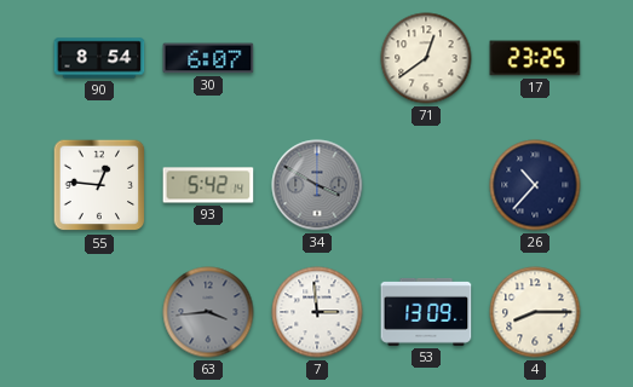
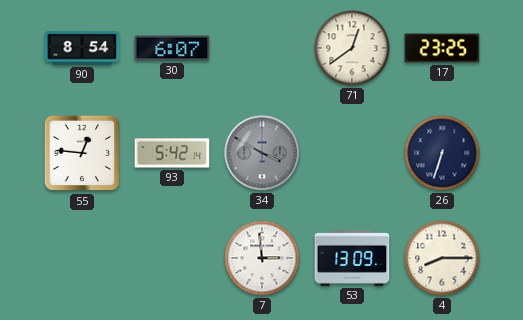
26: 10:37 -> 6:33
63: 3:44 -> none
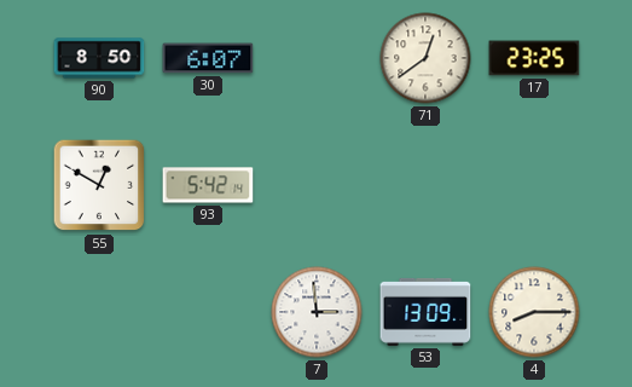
90: 8:54 -> 8:50
55: 12:46 -> 12:50
34: 3:50 -> none
26: 6:33 -> none
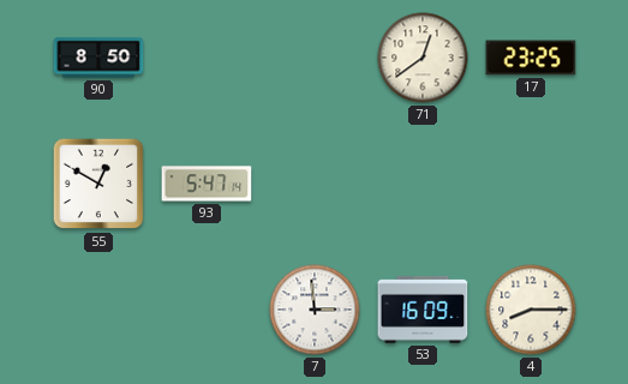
30: 6:07 -> none
93: 5:42 -> 5:47
53: 13:09 -> 16:09
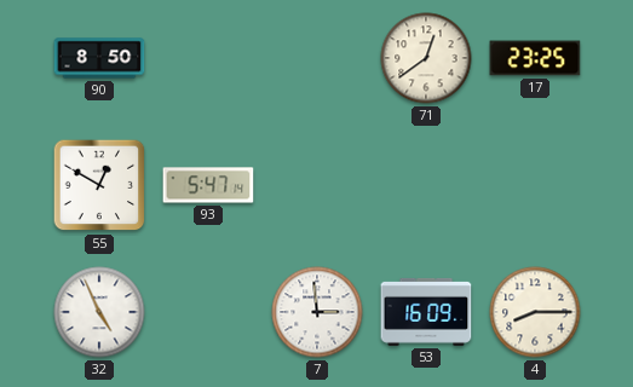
32: none -> 4:56
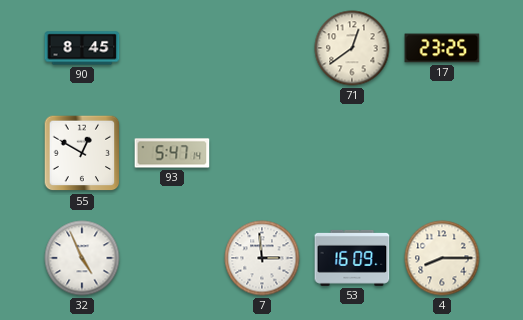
90: 8:50 -> 8:45
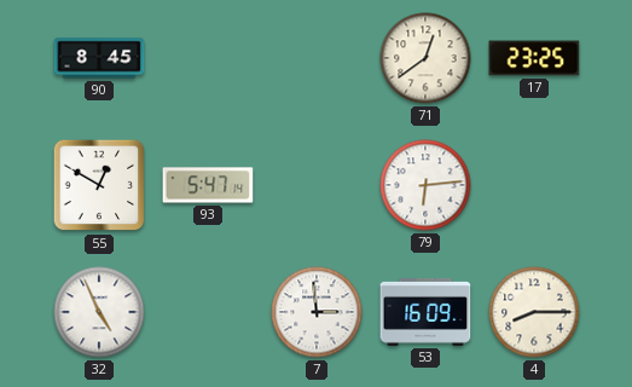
79: none -> 6:14
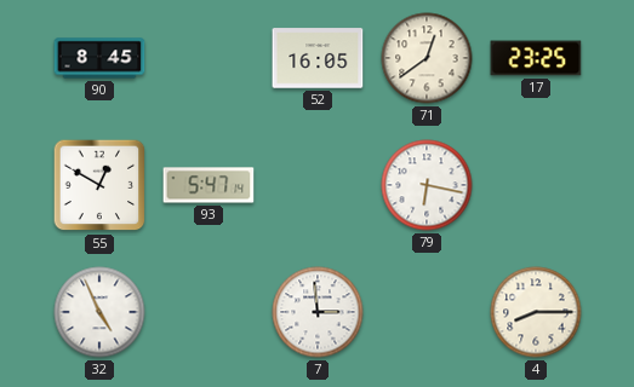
52: none -> 16:05
79: 6:14 -> 6:17
53: 16:09 -> none
